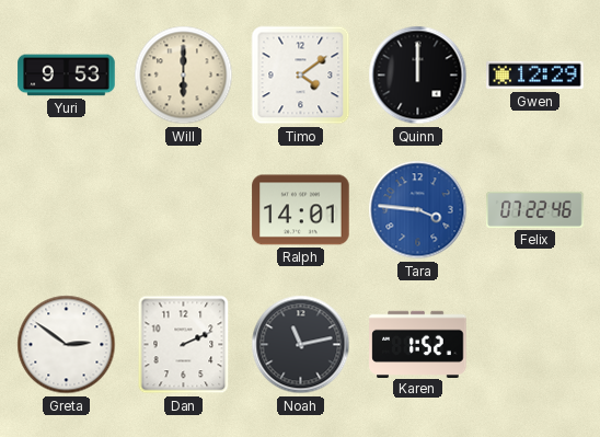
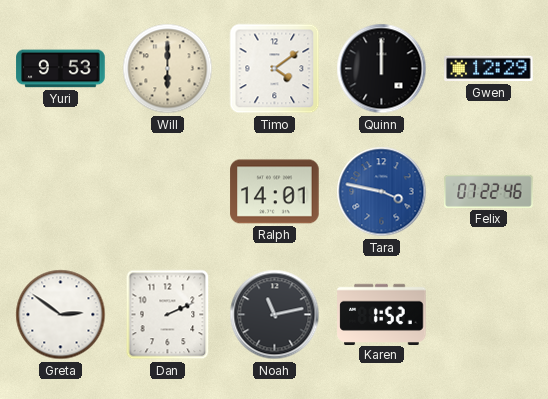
Tara: 3:46 -> 3:47
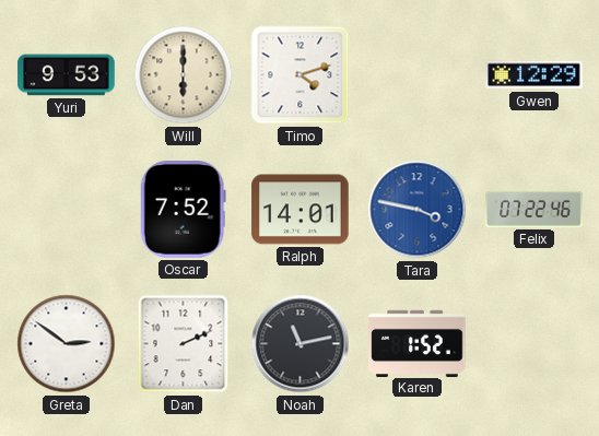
Timo: 4:09 -> 4:12
Quinn: 12:00 -> none
Oscar: none -> 7:52
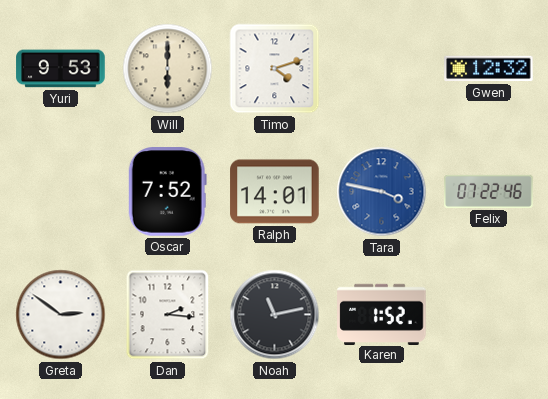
Gwen: 12:29 -> 12:32
Dan: 2:11 -> 2:16
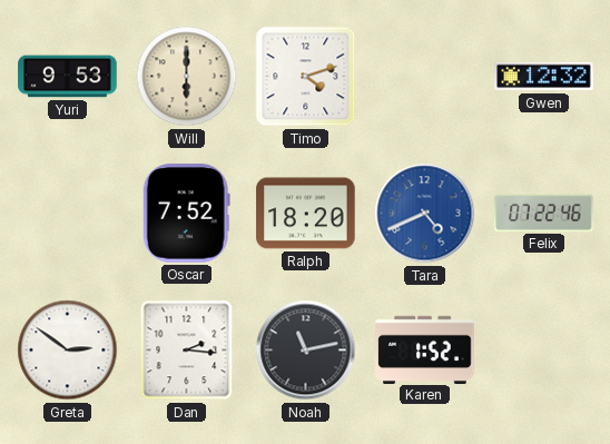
Ralph: 14:01 -> 18:20
Tara: 3:47 -> 4:41
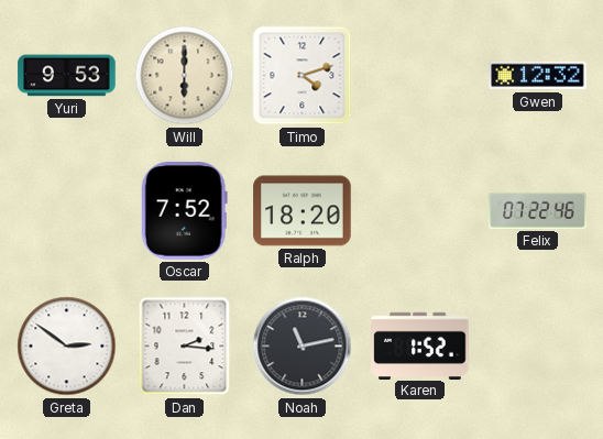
Tara: 4:41 -> none
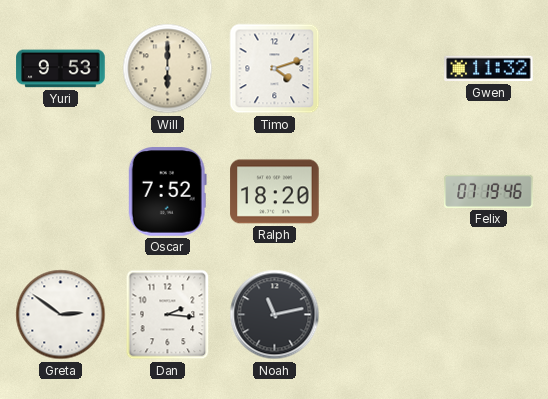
Gwen: 12:32 -> 11:32
Felix: 07:22 -> 07:19
Karen: 1:52 -> none
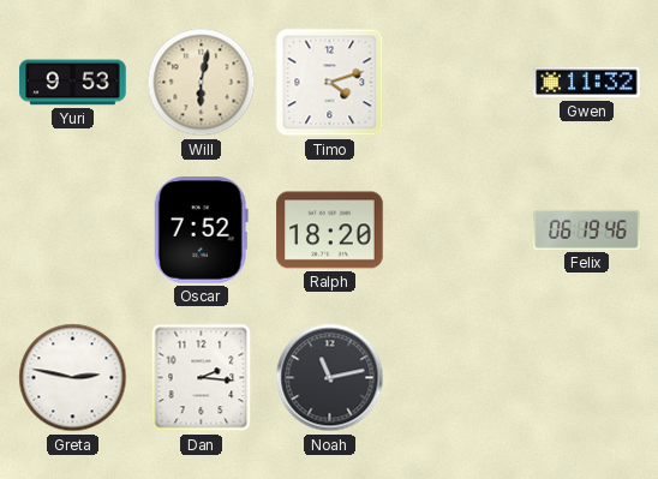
Will: 6:00 -> 6:02
Felix: 07:19 -> 06:19
Greta: 2:51 -> 2:47
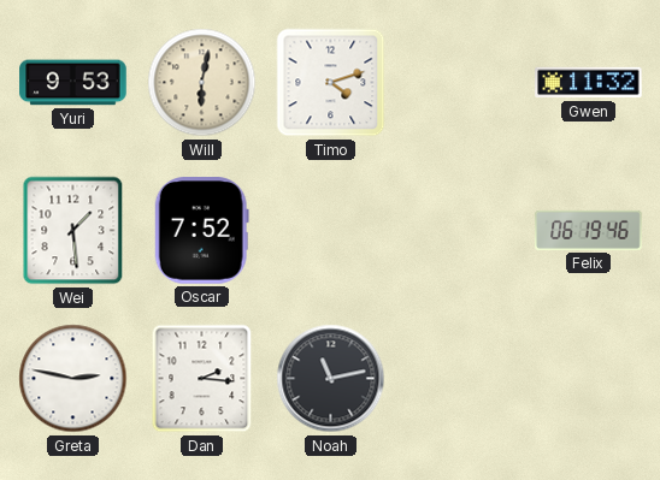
Wei: none -> 1:29
Ralph: 18:20 -> none
